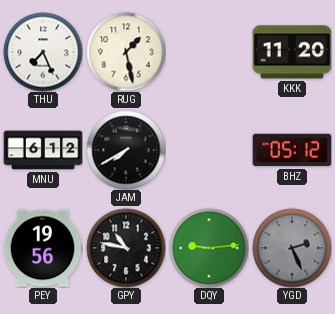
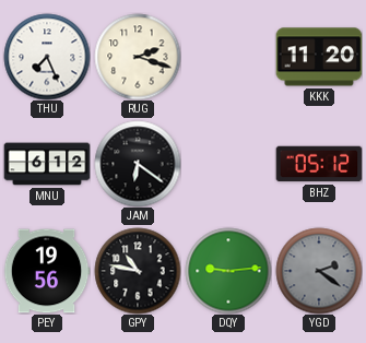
RUG: 1:28 -> 2:18
JAM: 7:40 -> 6:21
YGD: 2:26 -> 2:21
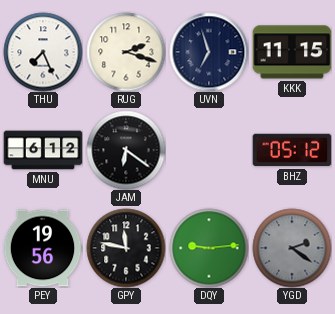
UVN: none -> 6:57
KKK: 11:20 -> 11:15
GPY: 10:47 -> 11:47
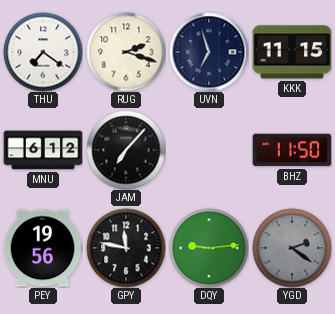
THU: 7:26 -> 7:21
JAM: 6:21 -> 7:07
BHZ: 05:12 -> 11:50
